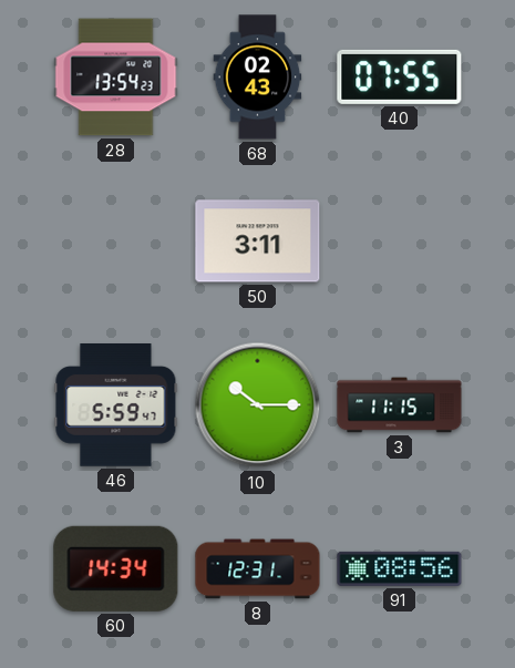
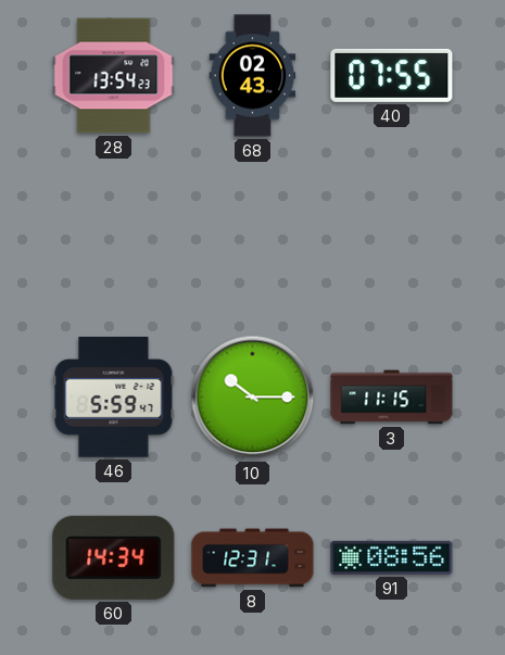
50: 3:11 -> none
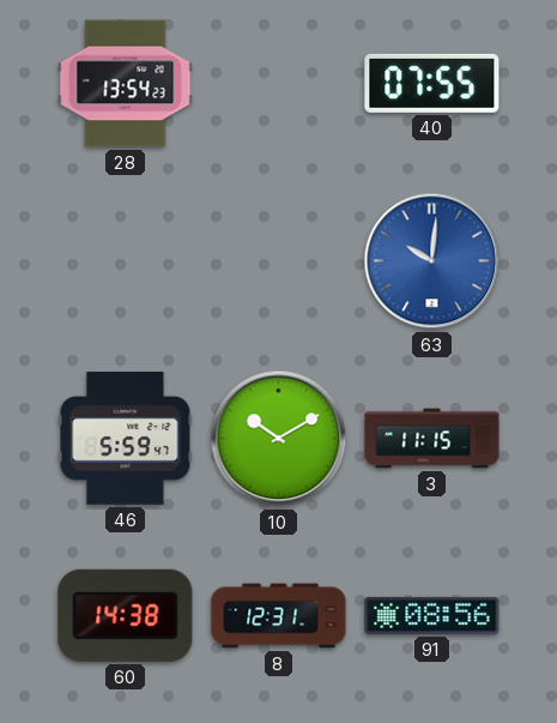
68: 02:43 -> none
63: none -> 10:01
10: 10:15 -> 10:10
60: 14:34 -> 14:38
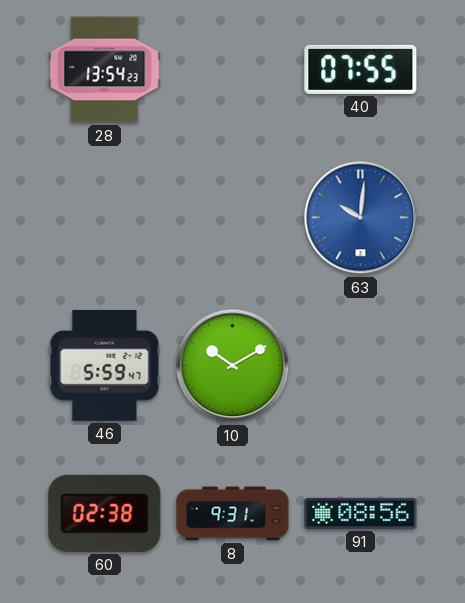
3: 11:15 -> none
60: 14:38 -> 02:38
8: 12:31 -> 9:31
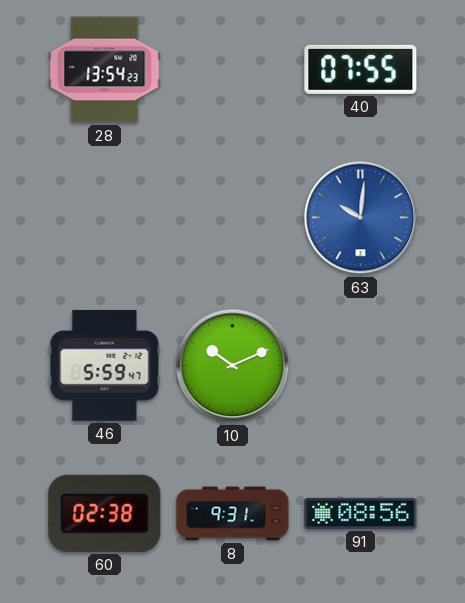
10: 10:10 -> 10:11
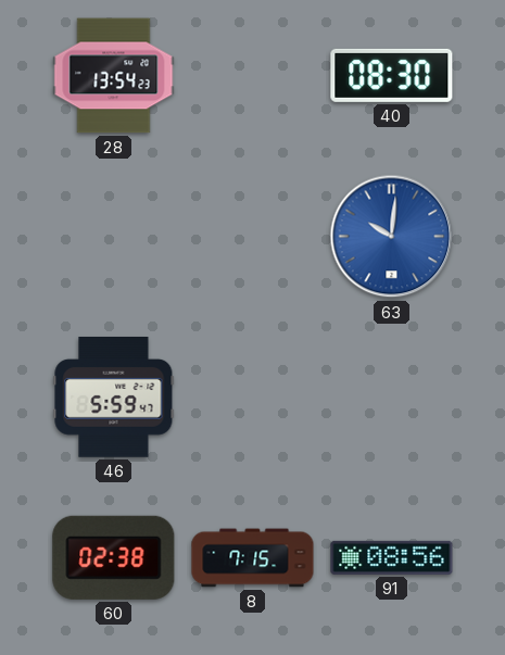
40: 07:55 -> 08:30
10: 10:11 -> none
8: 9:31 -> 7:15
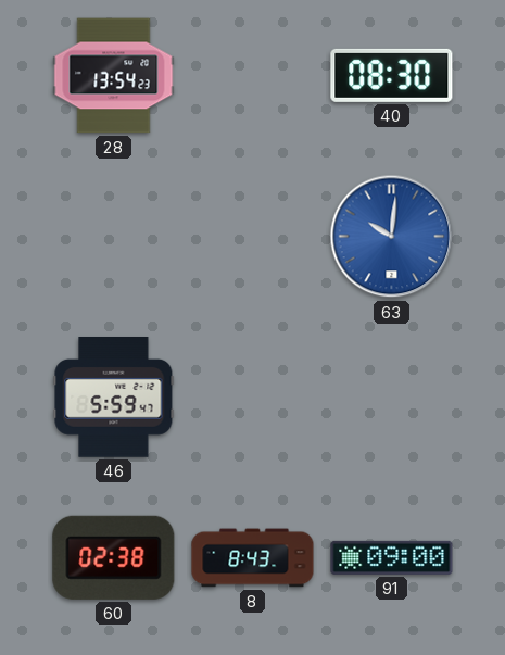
8: 7:15 -> 8:43
91: 08:56 -> 09:00
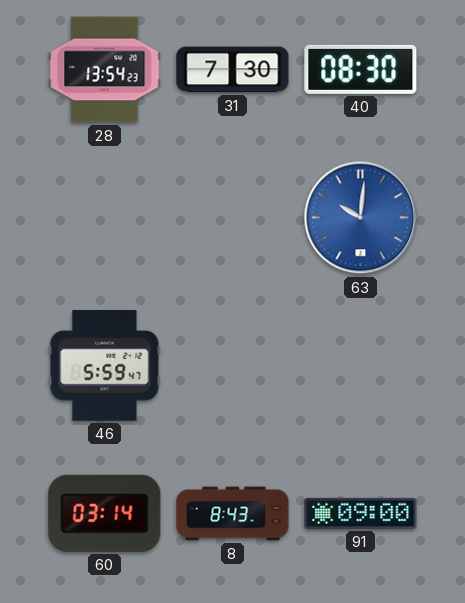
31: none -> 7:30
60: 02:38 -> 03:14
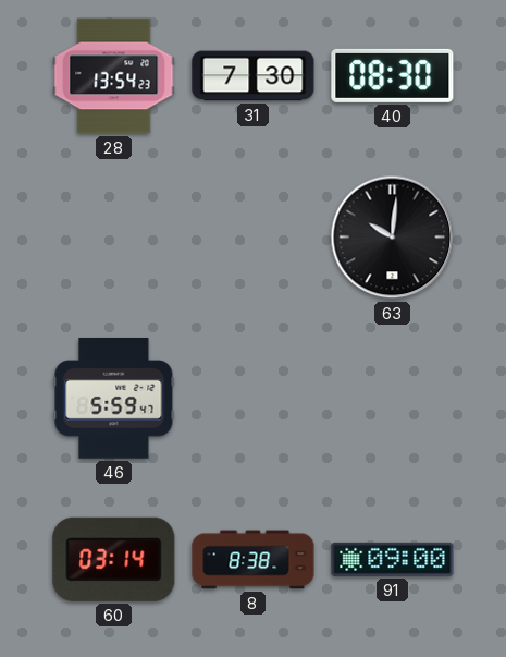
63 dial: blue -> black
8: 8:43 -> 8:38
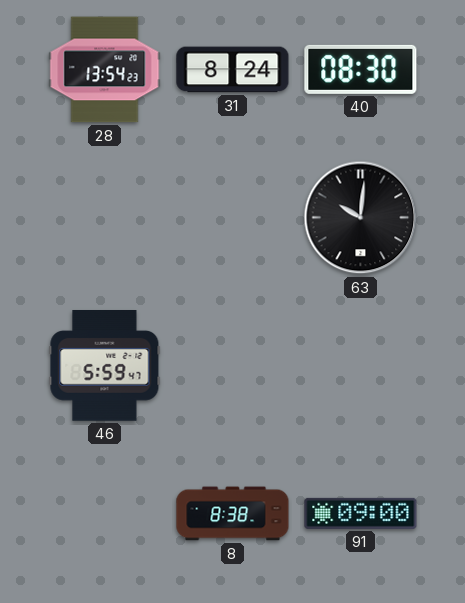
31: 7:30 -> 8:24
60: 03:14 -> none
